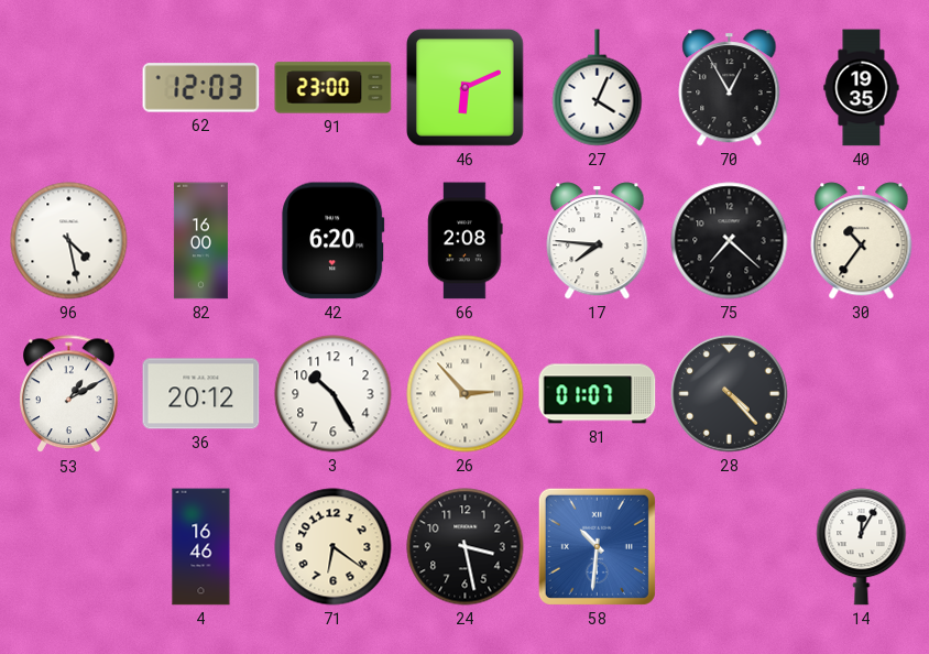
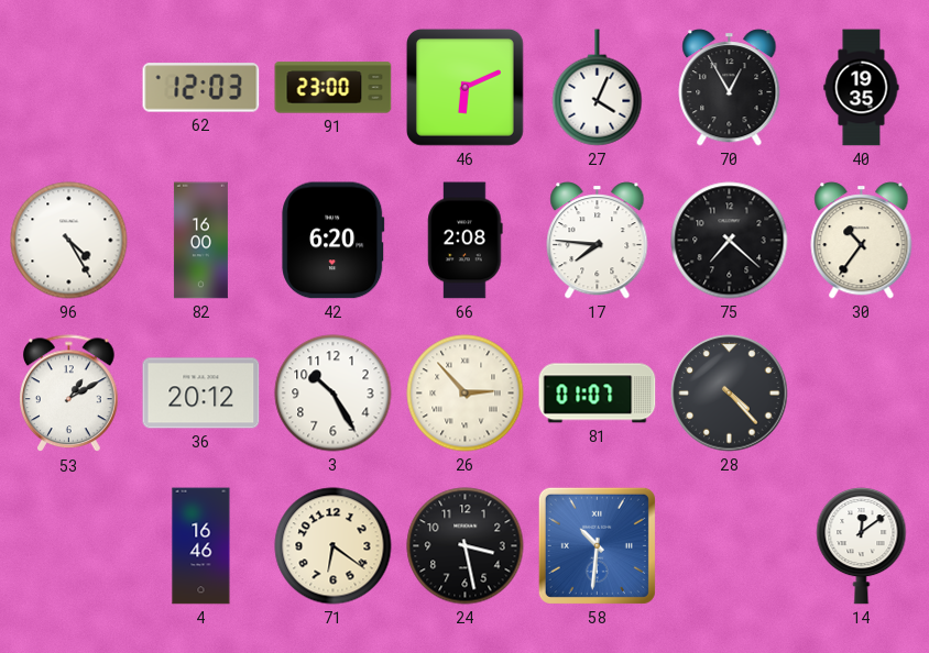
96: 4:28 -> 4:25
14: 12:05 -> 12:09
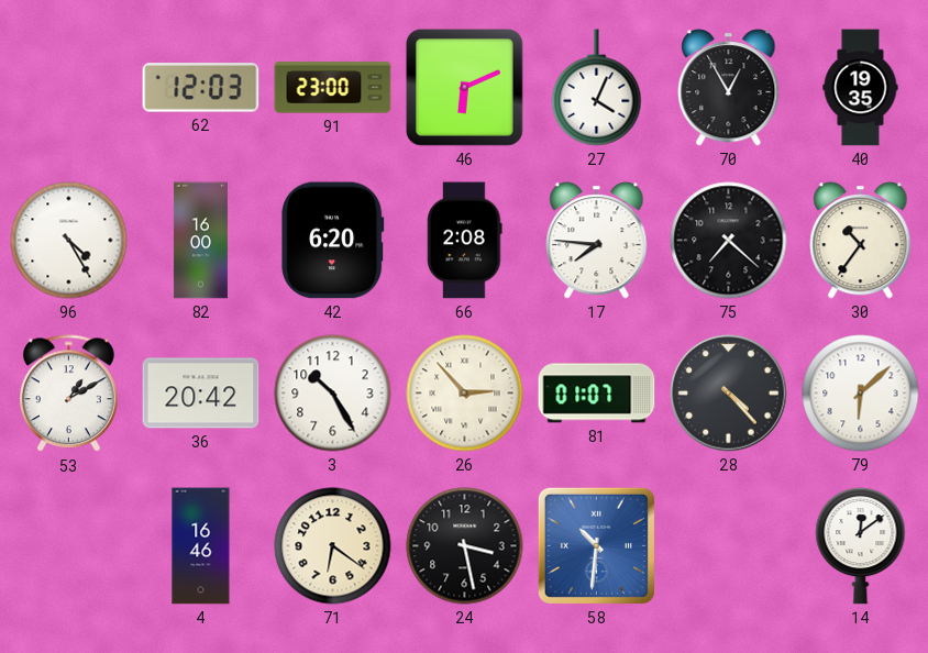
36: 20:12 -> 20:42
79: none -> 6:08
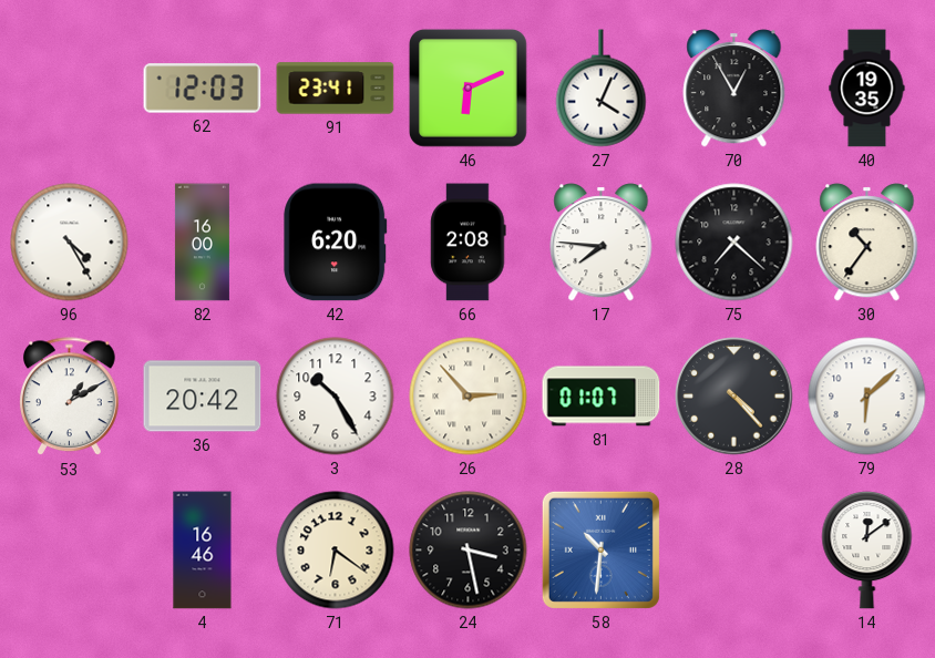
91: 23:00 -> 23:41
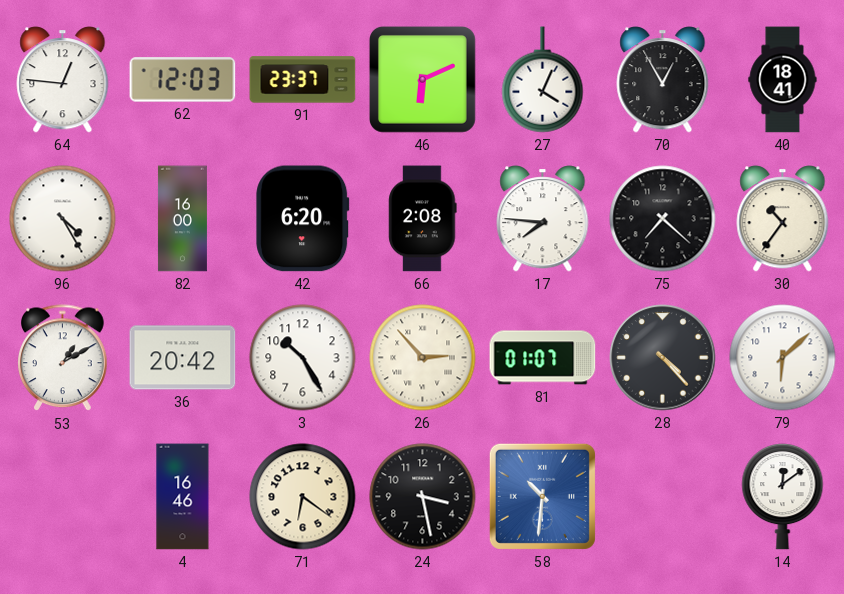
64: none -> 12:46
91: 23:41 -> 23:37
40: 19:35 -> 18:41
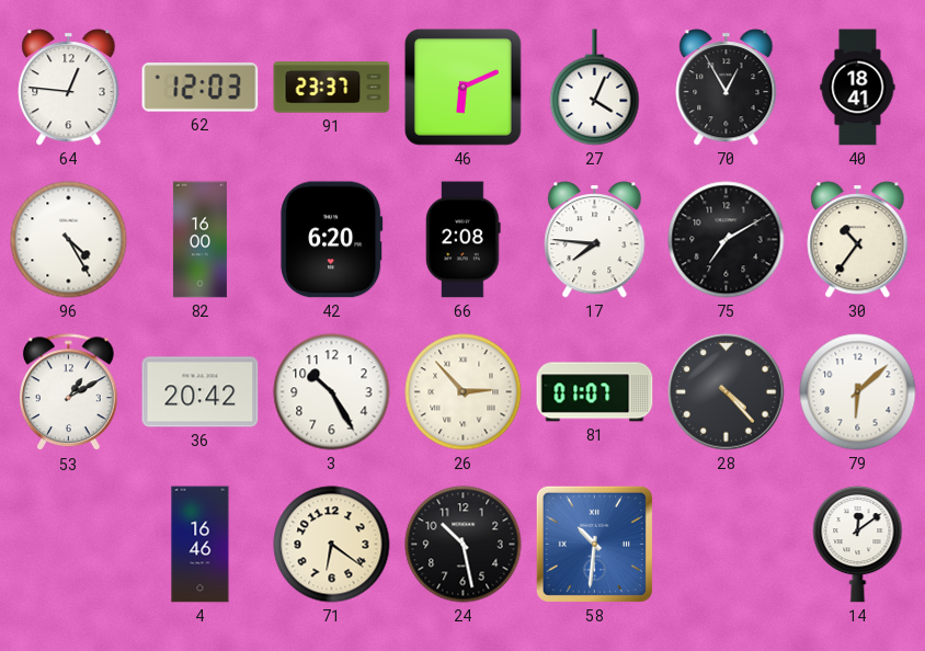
75: 7:22 -> 7:10
24: 3:28 -> 10:28
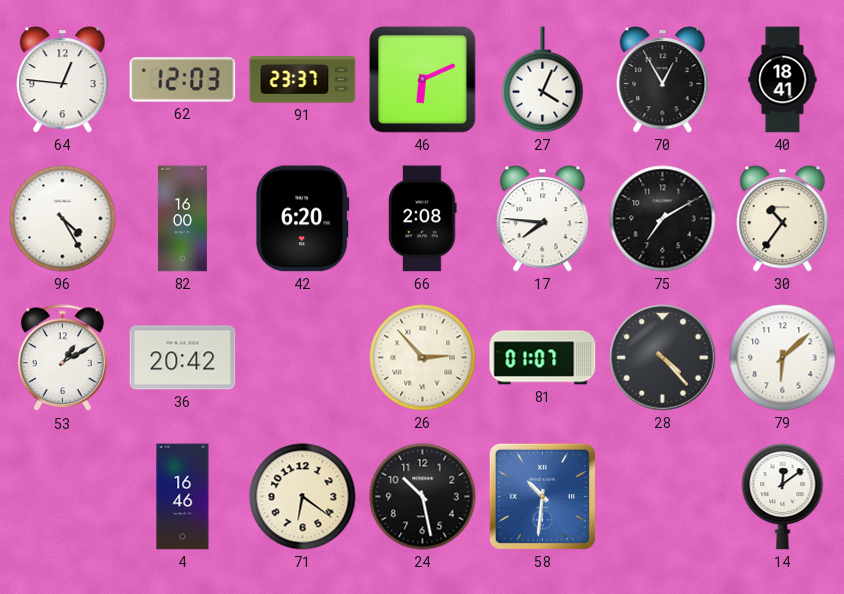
3: 10:25 -> none
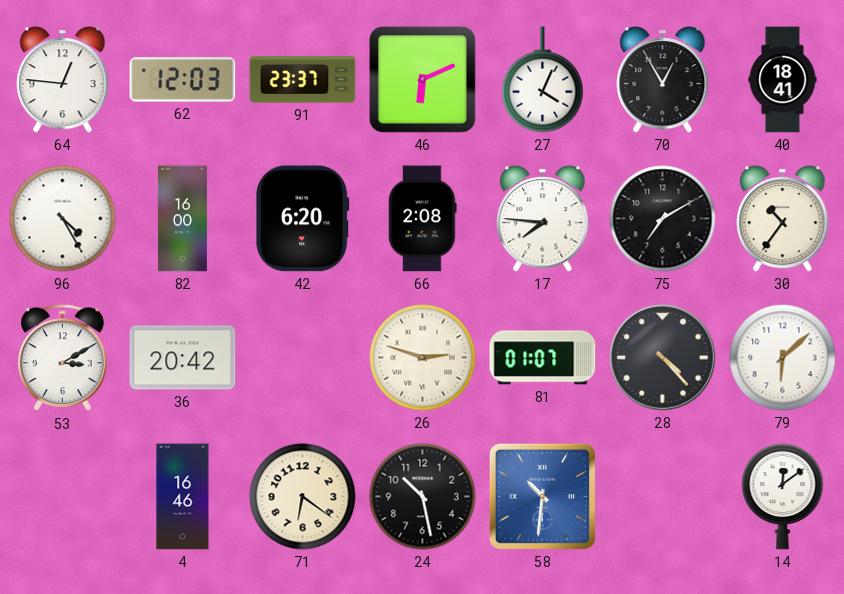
53: 1:10 -> 3:10
26: 2:53 -> 2:48
